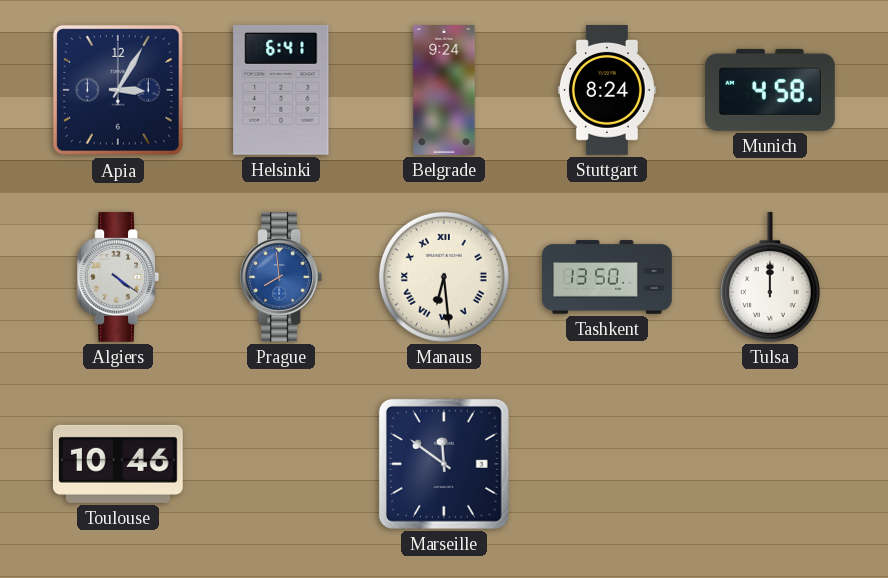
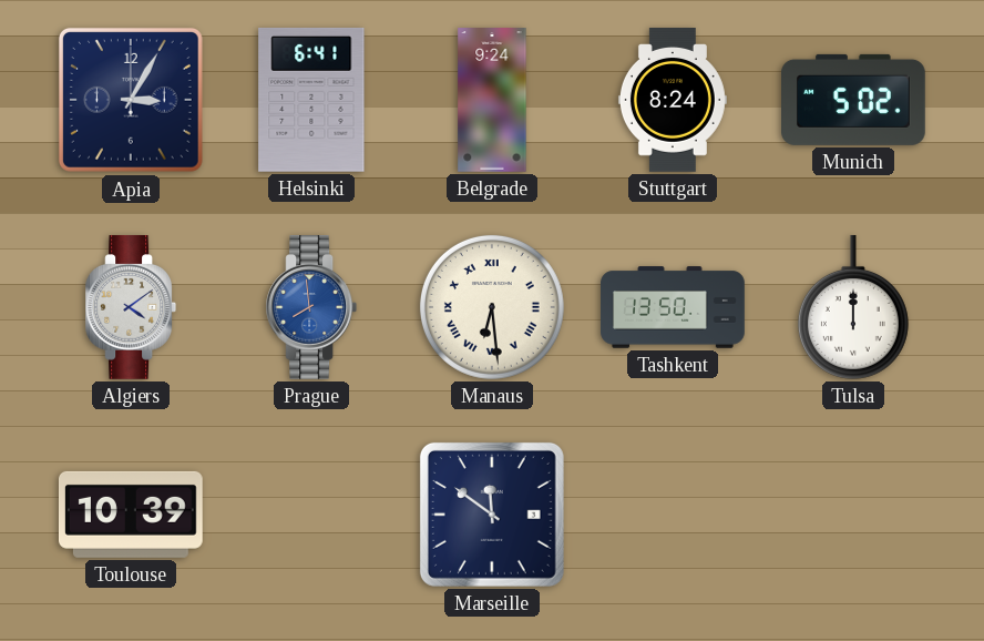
Munich: 4:58 -> 5:02
Algiers: 4:21 -> 4:09
Toulouse: 10:46 -> 10:39
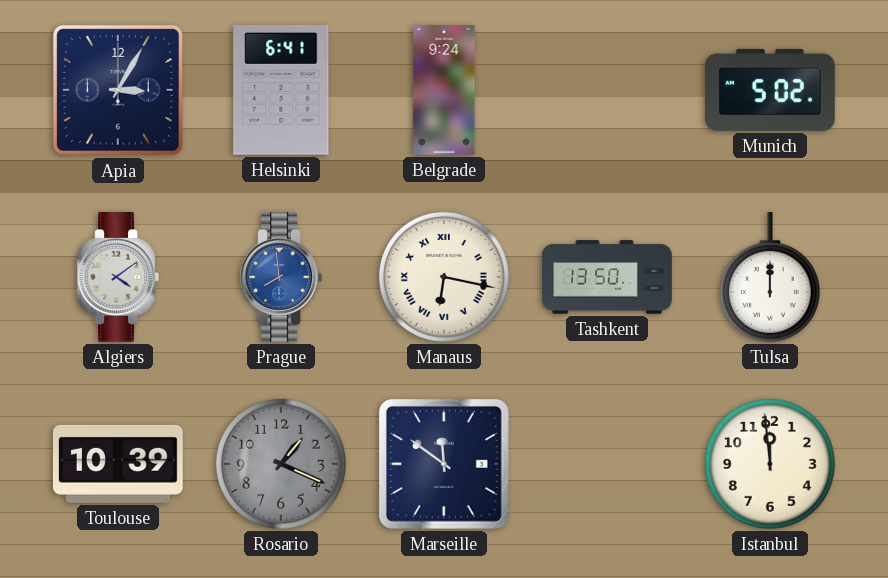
Stuttgart: 8:24 -> none
Manaus: 6:29 -> 6:17
Rosario: none -> 1:19
Istanbul: none -> 11:59
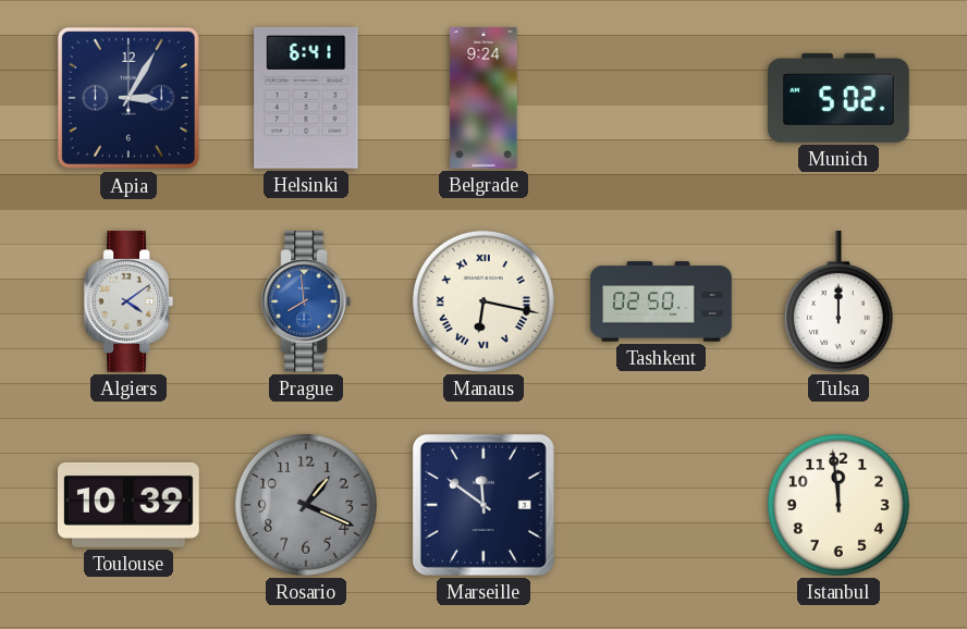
Tashkent: 13:50 -> 02:50
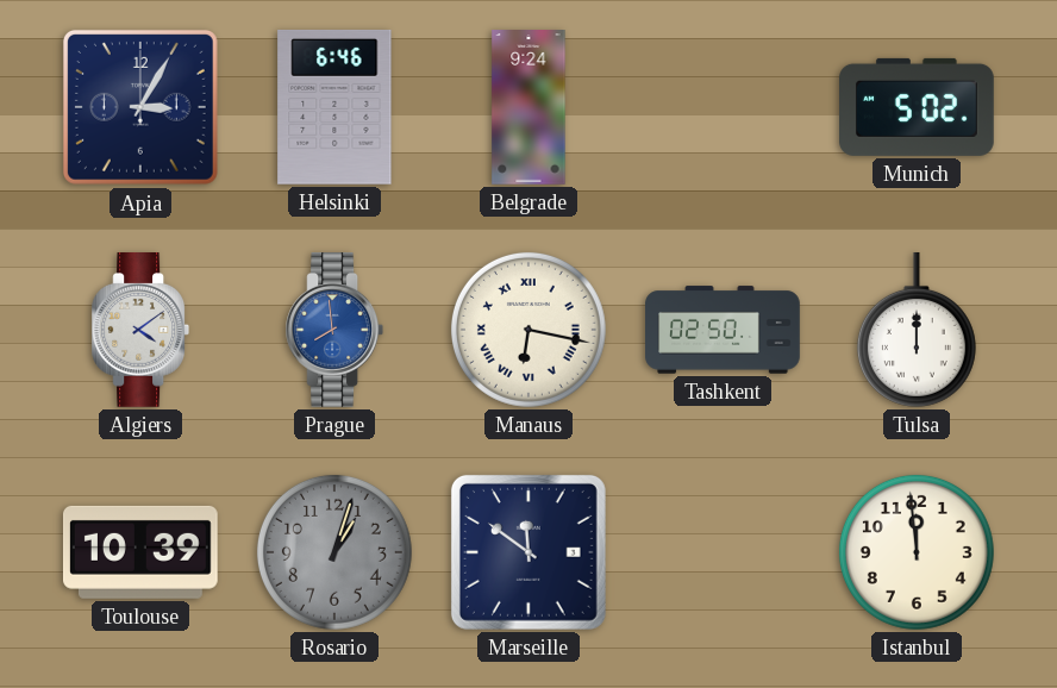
Helsinki: 6:41 -> 6:46
Rosario: 1:19 -> 1:03
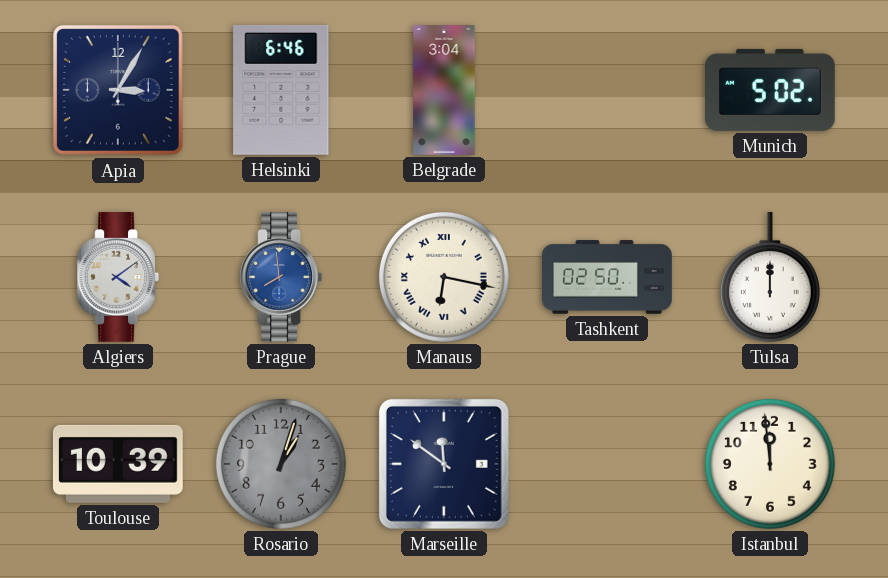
Belgrade: 9:24 -> 3:04
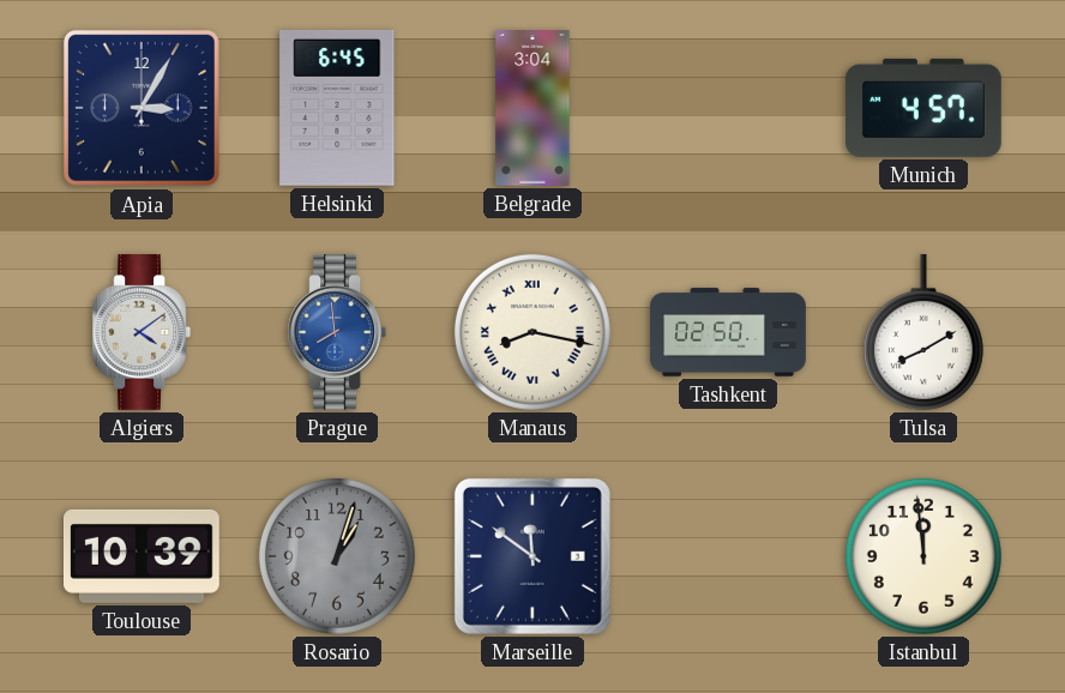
Helsinki: 6:46 -> 6:45
Munich: 5:02 -> 4:57
Manaus: 6:17 -> 8:17
Tulsa: 12:00 -> 8:10
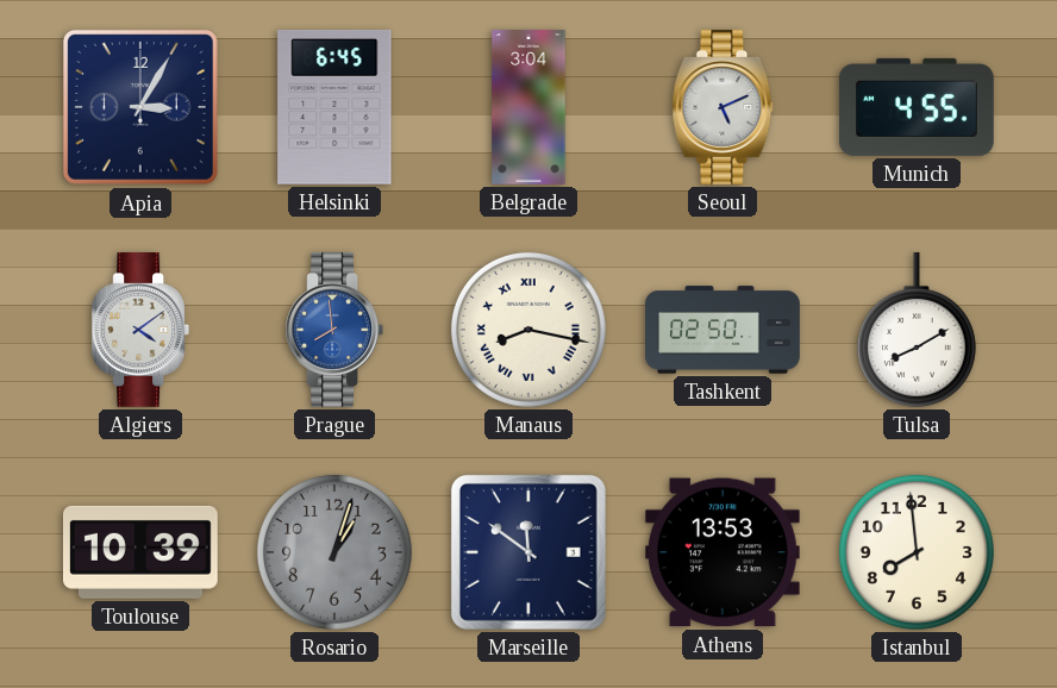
Seoul: none -> 5:11
Munich: 4:57 -> 4:55
Athens: none -> 13:53
Istanbul: 11:59 -> 7:59
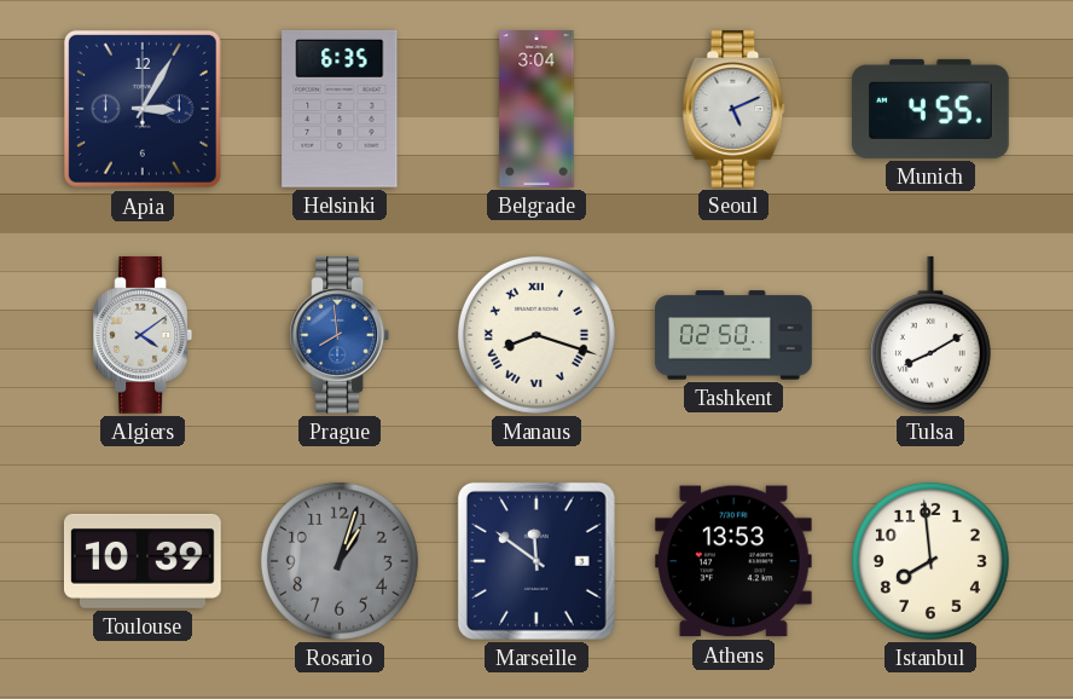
Helsinki: 6:45 -> 6:35
Manaus: 8:17 -> 8:18
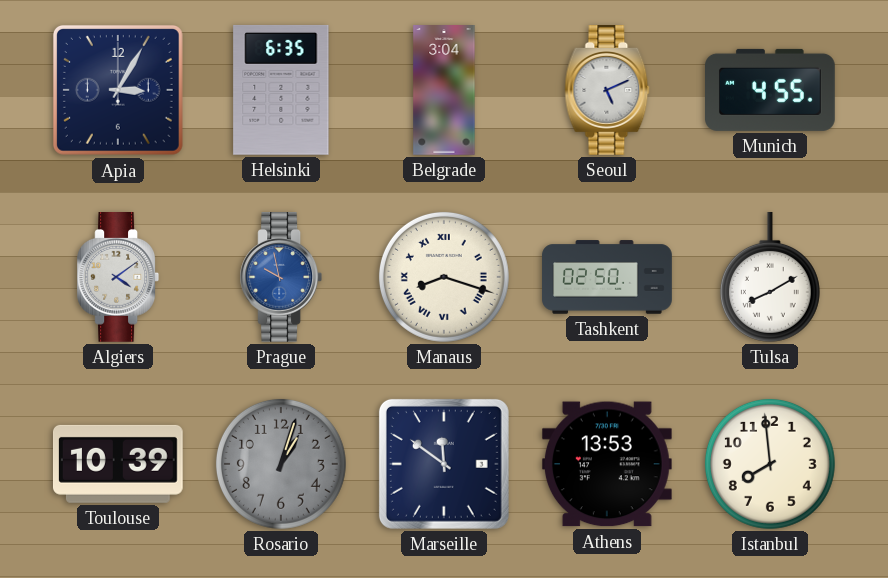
Prague: 7:59 -> 9:58
